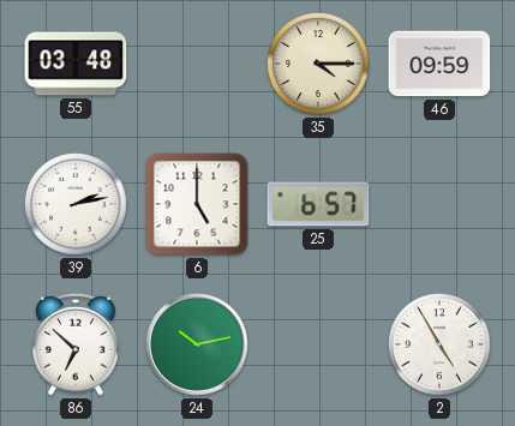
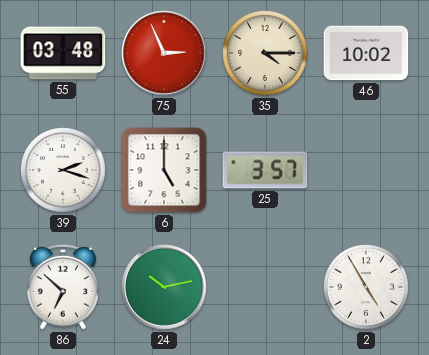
75: none -> 2:56
46: 09:59 -> 10:02
39: 2:13 -> 2:18
25: 6:57 -> 3:57
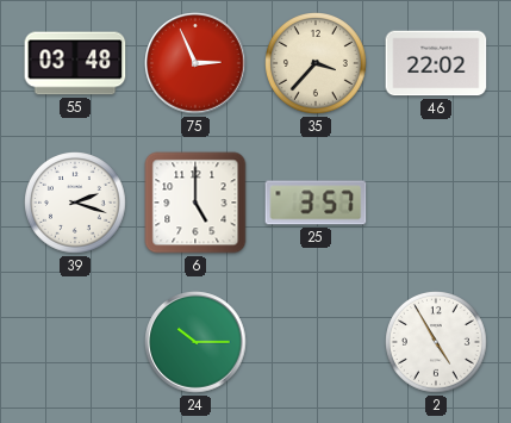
35: 4:15 -> 3:37
46: 10:02 -> 22:02
86: 6:52 -> none
24: 10:13 -> 10:15
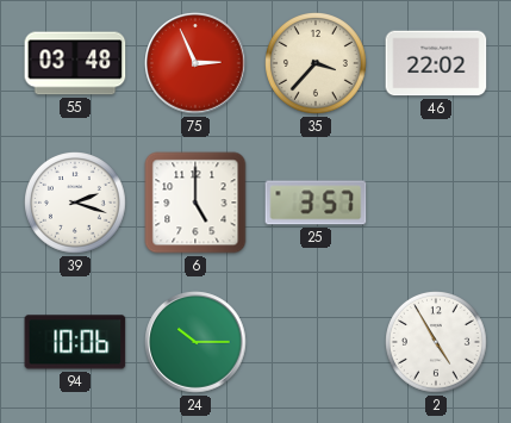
94: none -> 10:06
